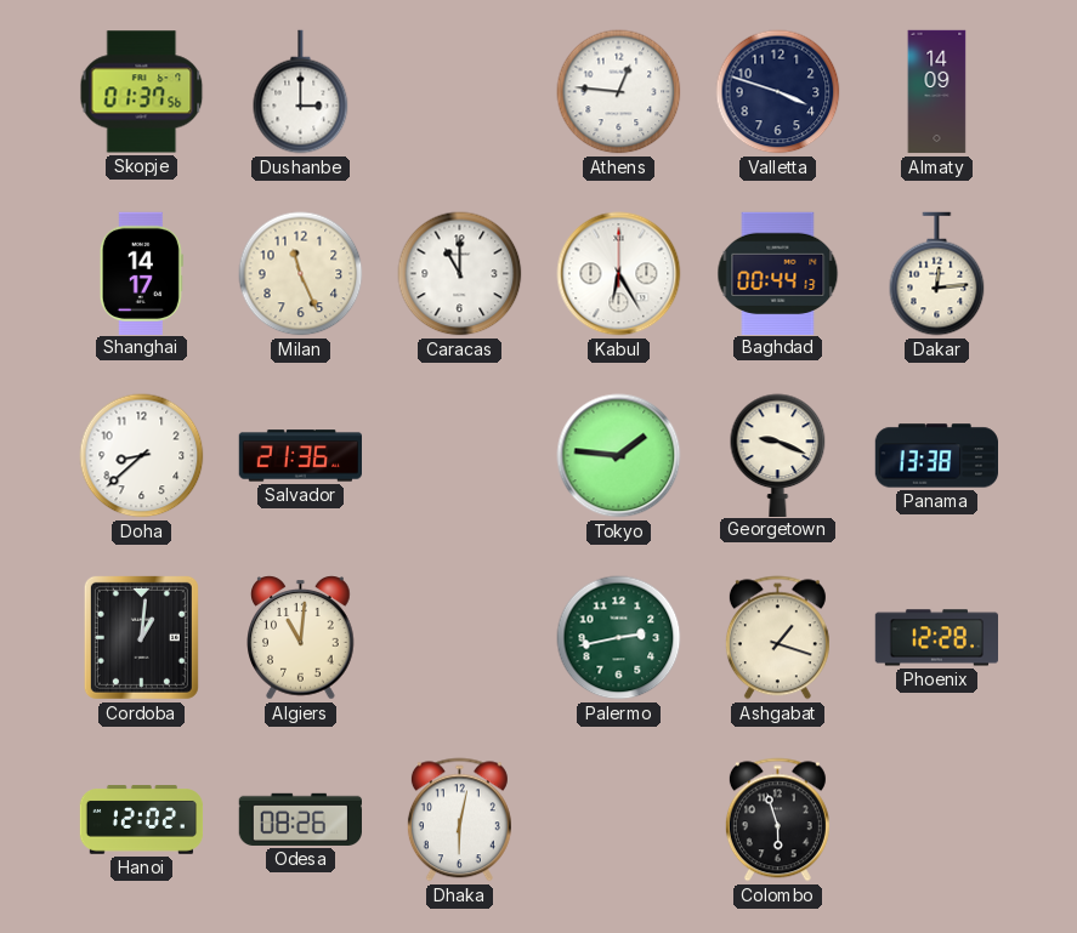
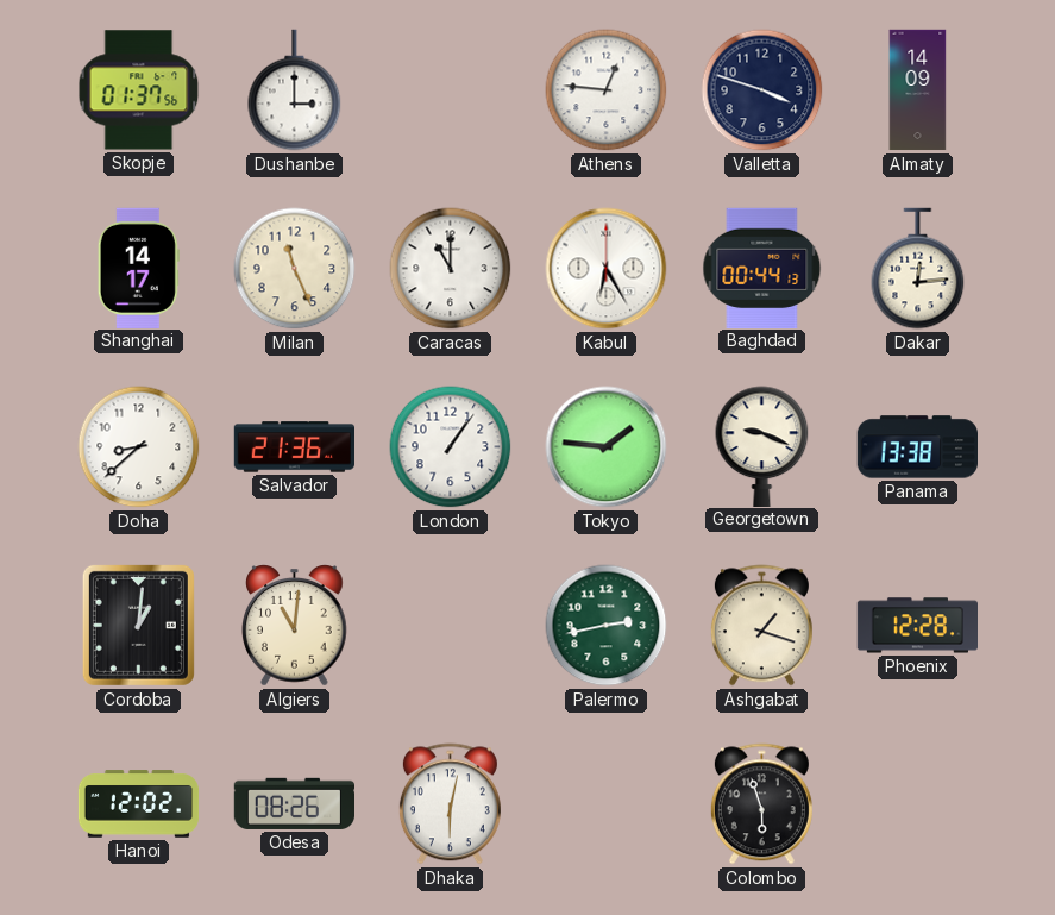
London: none -> 1:06
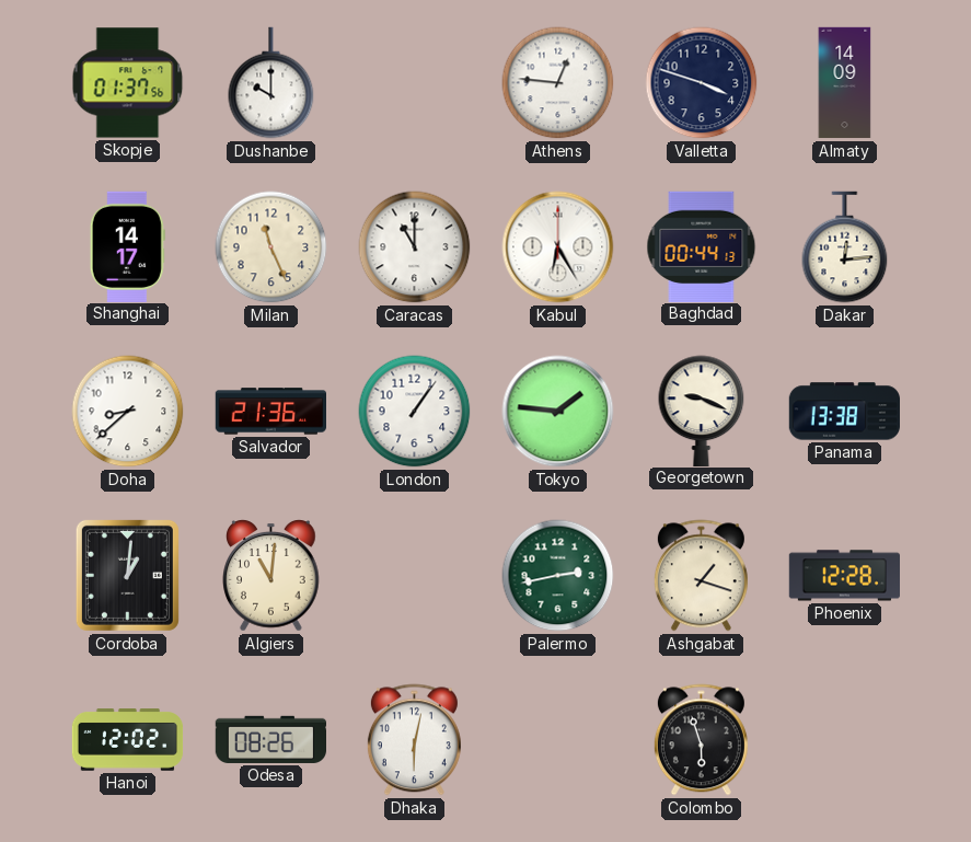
Dushanbe: 3:00 -> 10:00
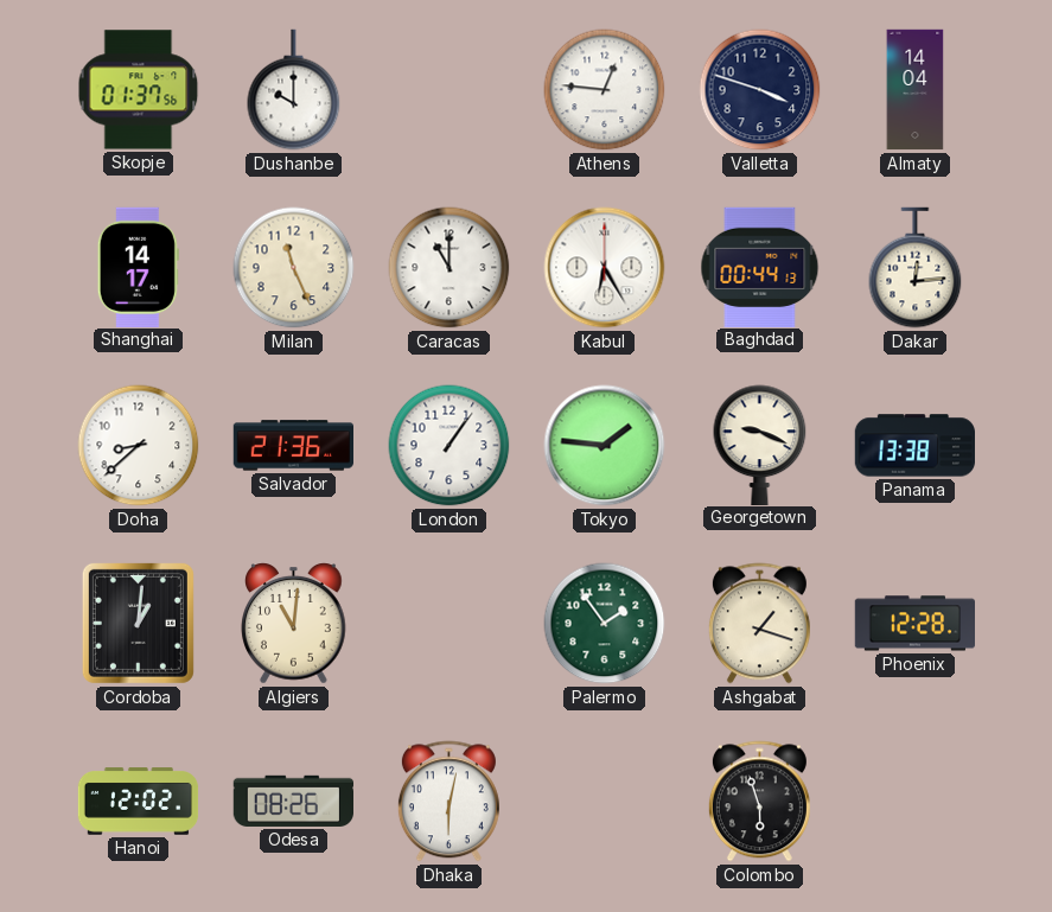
Almaty: 14:09 -> 14:04
Palermo: 2:43 -> 1:54
